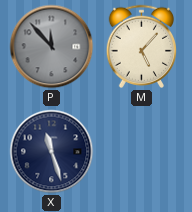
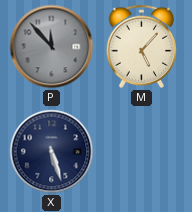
X: 11:27 -> 5:27
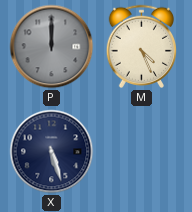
P: 11:53 -> 12:00
M: 5:07 -> 4:26
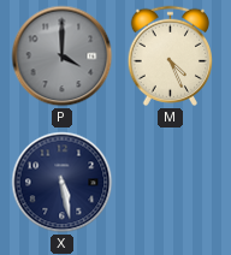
P: 12:00 -> 4:00
X: 5:27 -> 5:28
